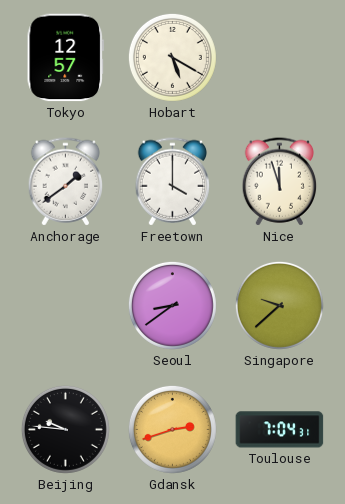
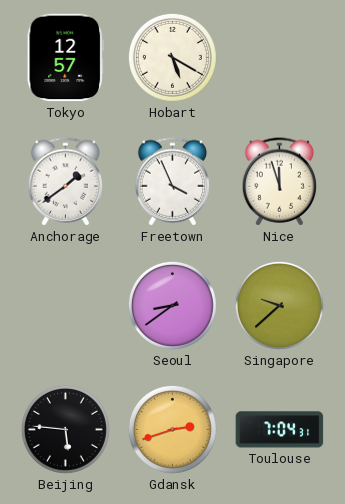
Freetown: 4:00 -> 3:56
Beijing: 9:46 -> 5:46
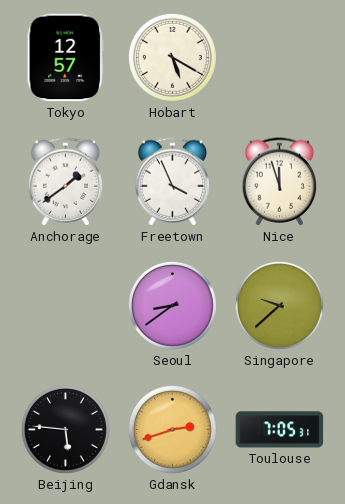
Toulouse: 7:04 -> 7:05
